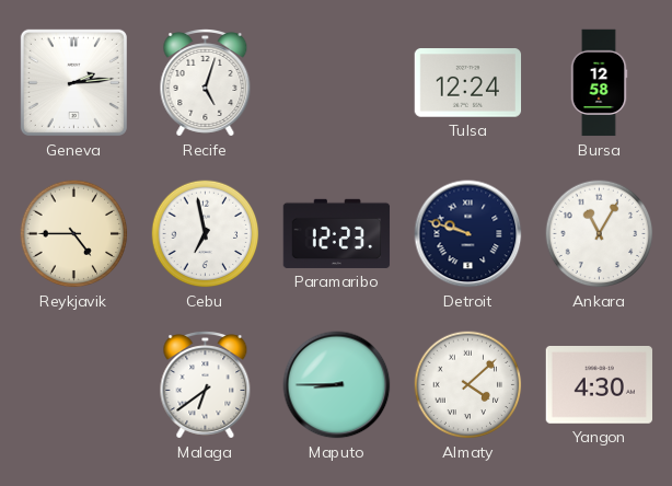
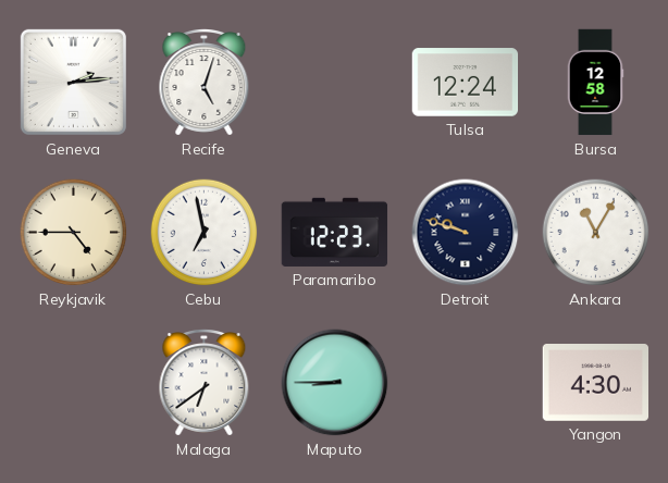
Almaty: 4:08 -> none
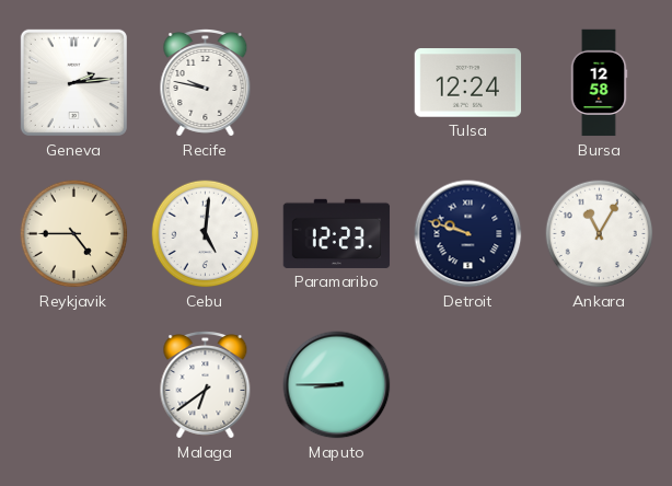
Recife: 5:03 -> 9:47
Cebu: 6:58 -> 5:01
Yangon: 4:30 -> none
